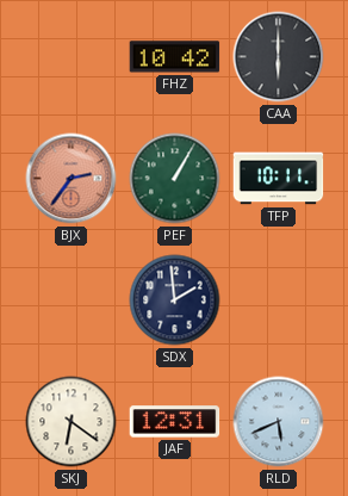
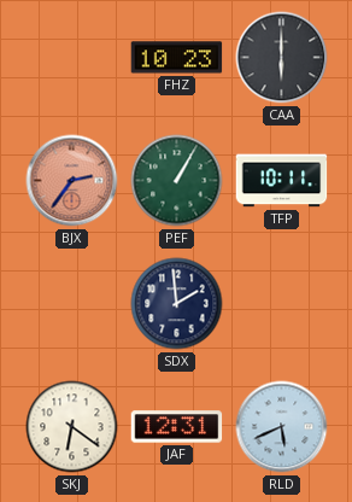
FHZ: 10:42 -> 10:23
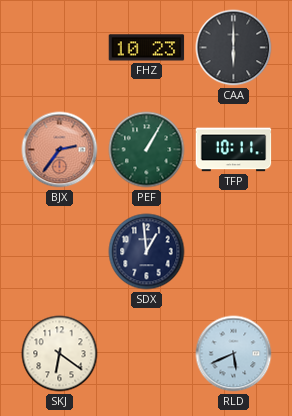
SDX: 1:59 -> 12:59
JAF: 12:31 -> none
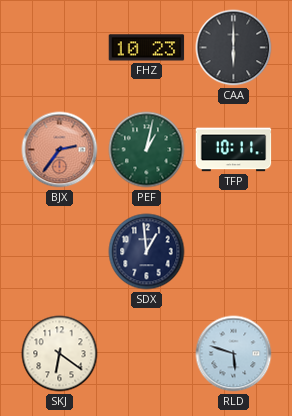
PEF: 1:05 -> 1:02
RLD: 5:41 -> 5:48
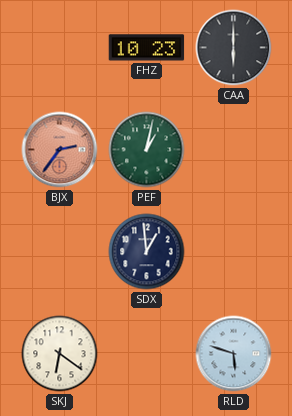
TFP: 10:11 -> none
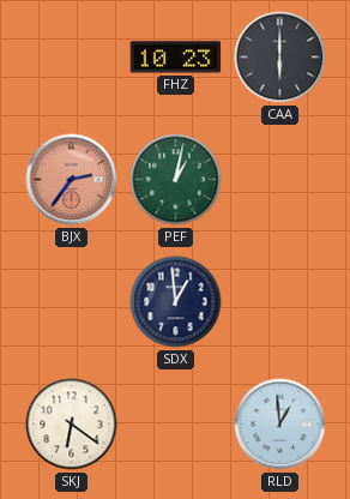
RLD: 5:48 -> 12:59
